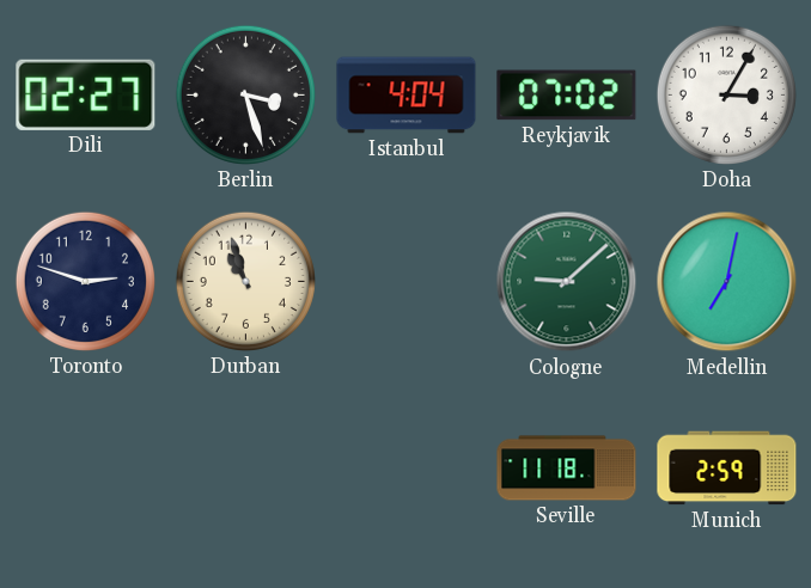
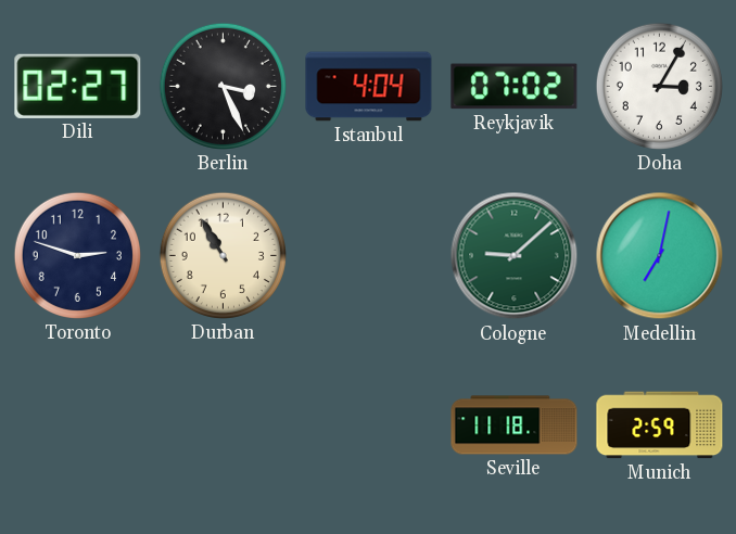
Berlin: 3:27 -> 3:26
Durban: 10:57 -> 10:55
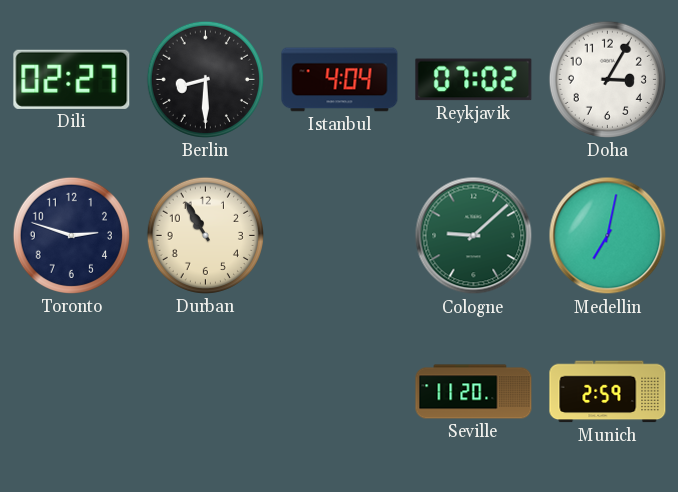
Berlin: 3:26 -> 8:30
Seville: 11:18 -> 11:20
